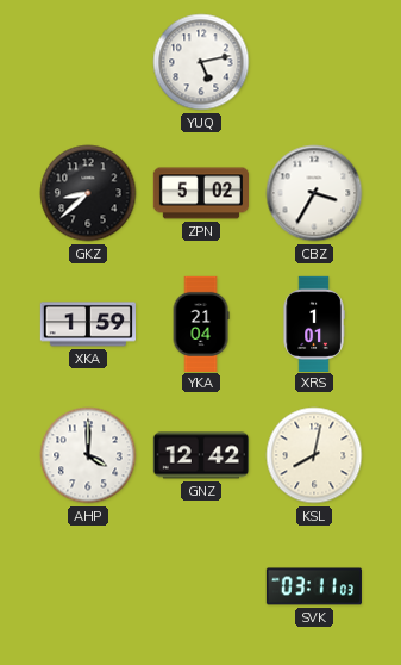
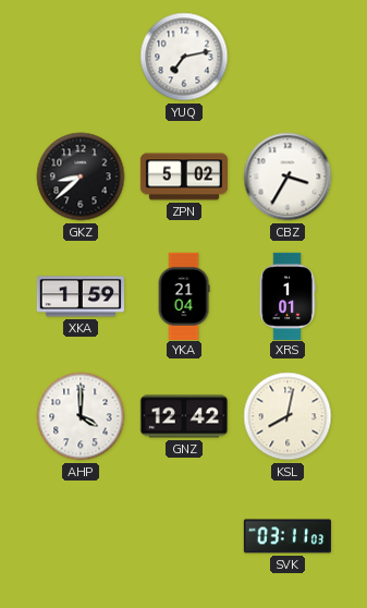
YUQ: 5:13 -> 7:13
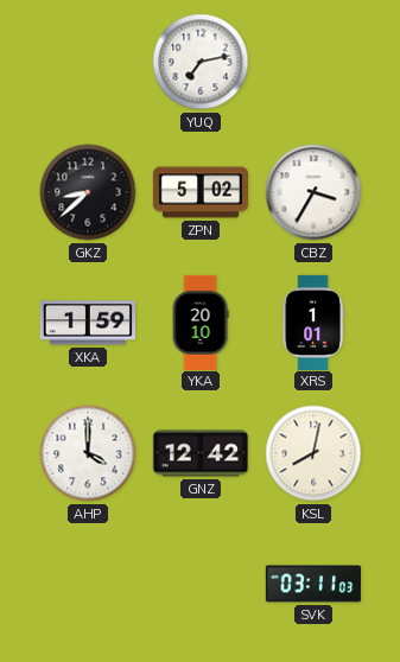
YKA: 21:04 -> 20:10
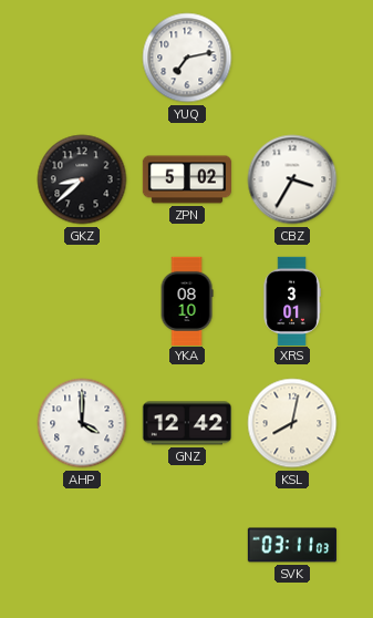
XKA: 1:59 -> none
YKA: 20:10 -> 08:10
XRS: 1:01 -> 3:01
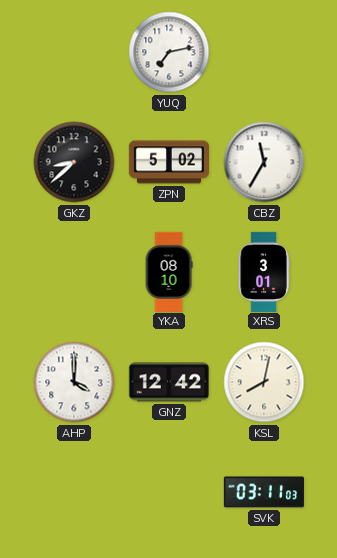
CBZ: 3:35 -> 11:35
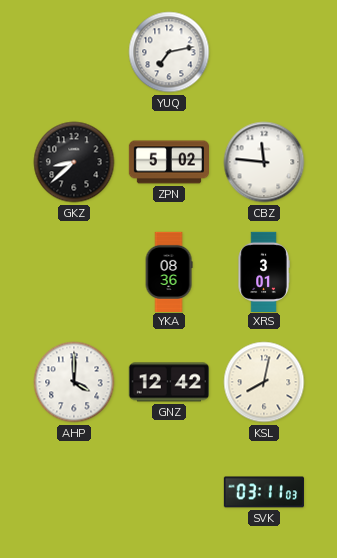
CBZ: 11:35 -> 11:46
YKA: 08:10 -> 08:36
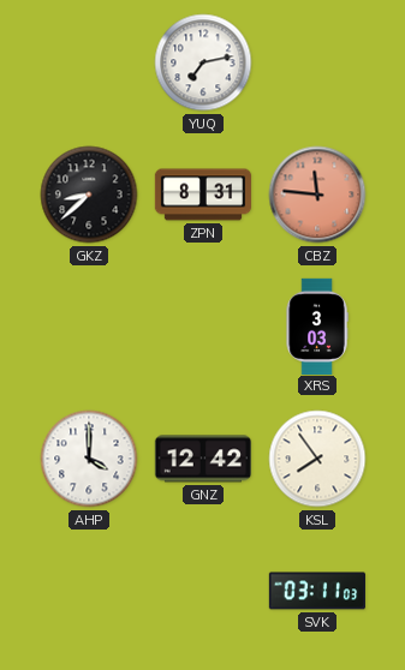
ZPN: 5:02 -> 8:31
CBZ dial: white -> salmon
YKA: 08:36 -> none
XRS: 3:01 -> 3:03
KSL: 8:02 -> 7:54
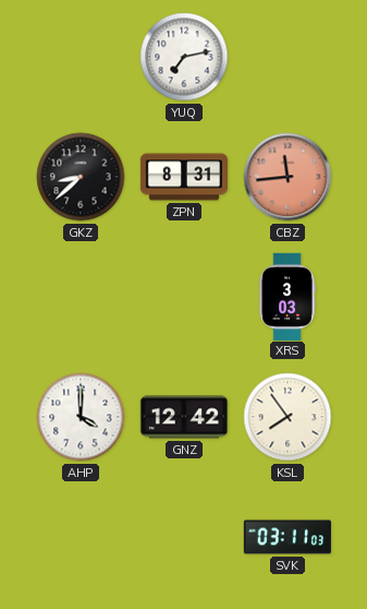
CBZ: 11:46 -> 11:44
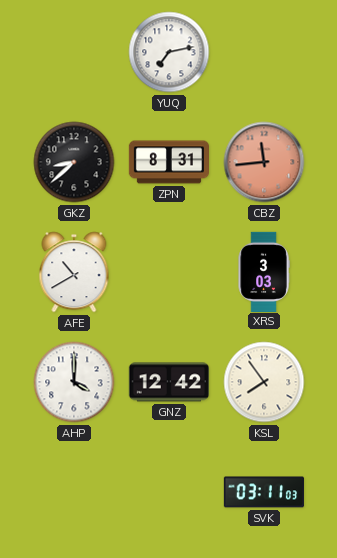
AFE: none -> 10:40
